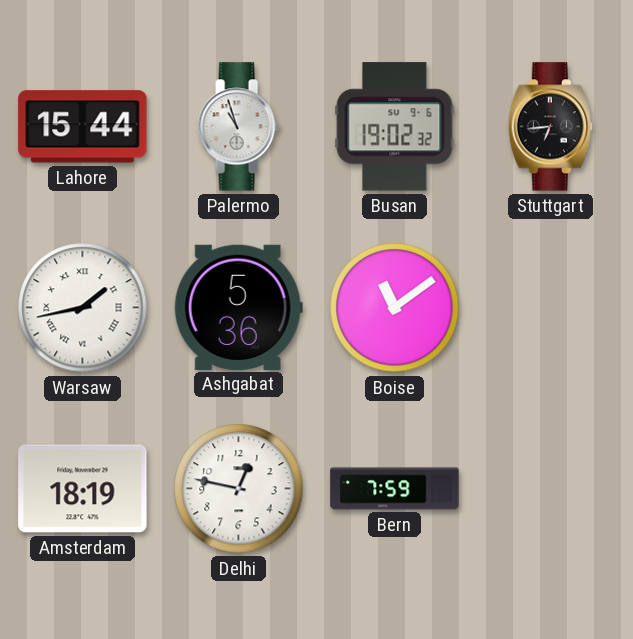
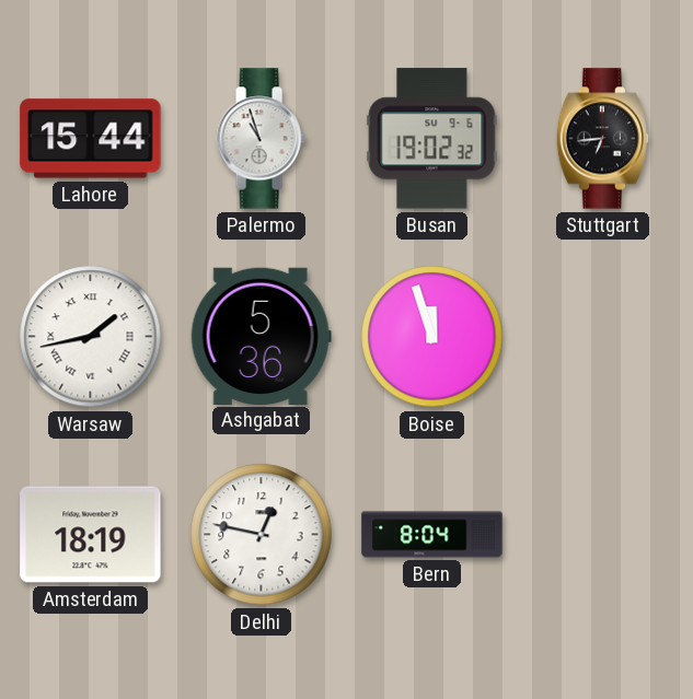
Boise: 11:09 -> 11:57
Bern: 7:59 -> 8:04
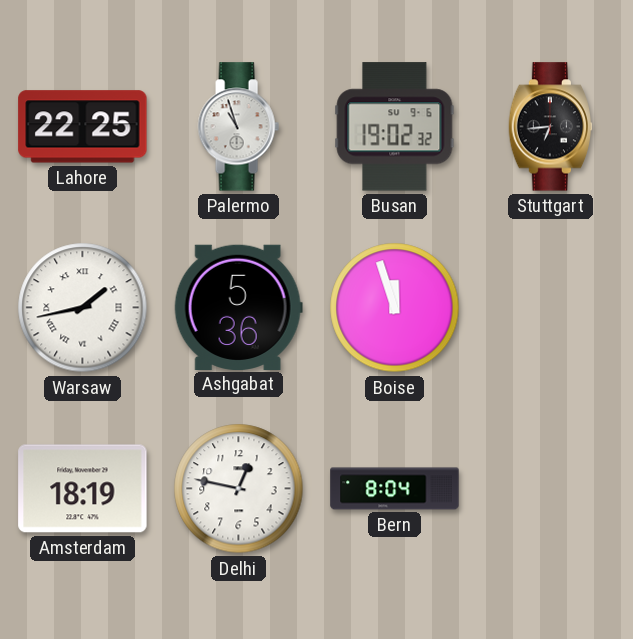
Lahore: 15:44 -> 22:25
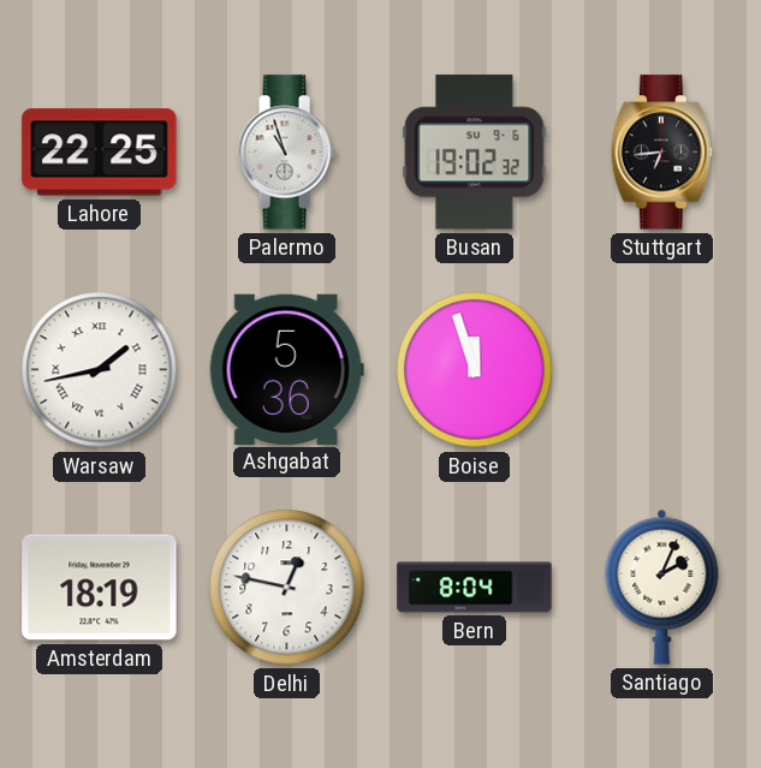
Santiago: none -> 2:04
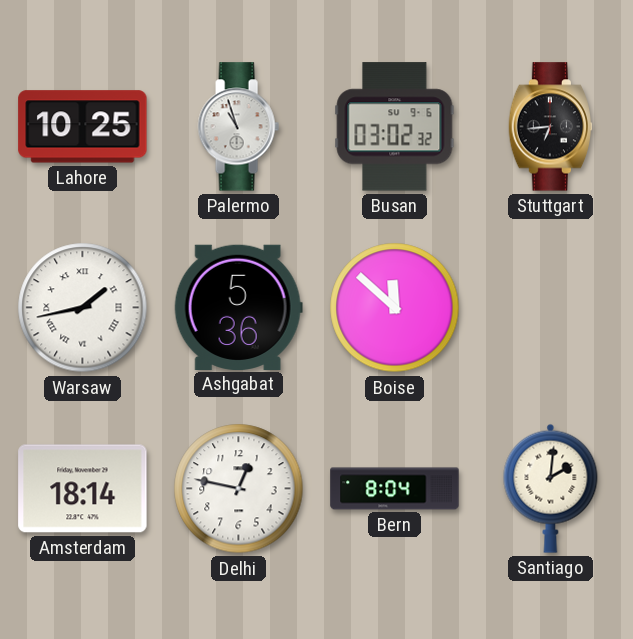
Lahore: 22:25 -> 10:25
Busan: 19:02 -> 03:02
Boise: 11:57 -> 11:52
Amsterdam: 18:19 -> 18:14
Santiago: 2:04 -> 2:01
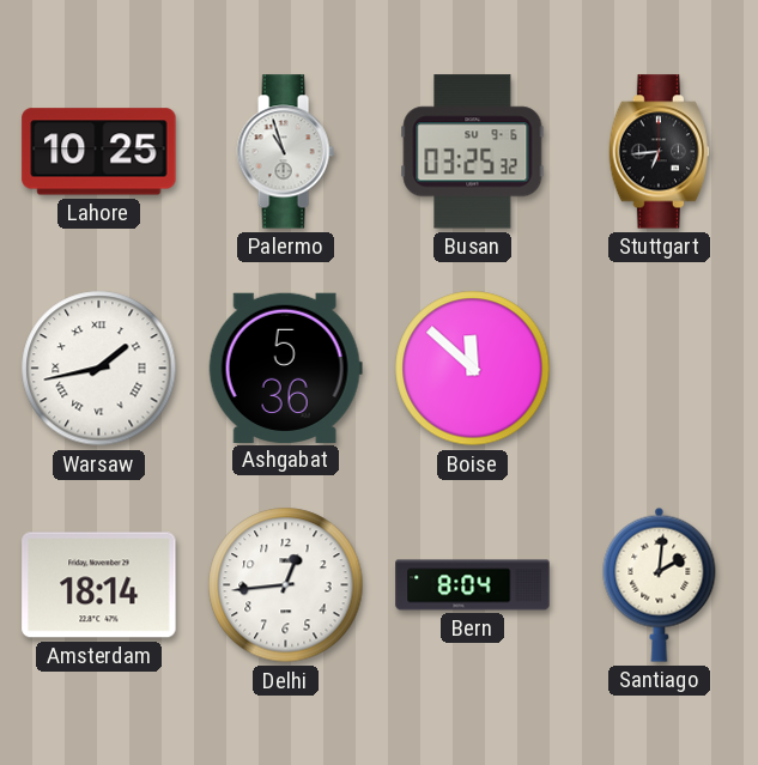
Busan: 03:02 -> 03:25
Delhi: 12:47 -> 12:44
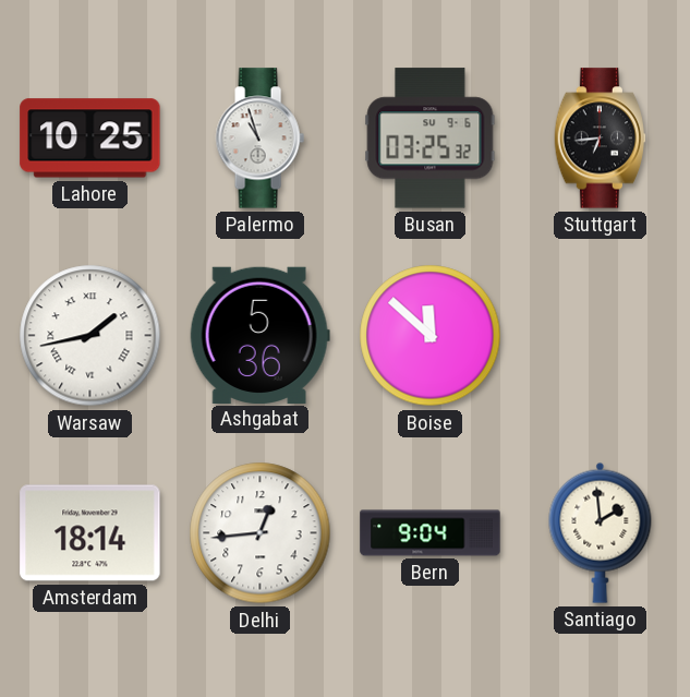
Bern: 8:04 -> 9:04
Santiago: 2:01 -> 1:59
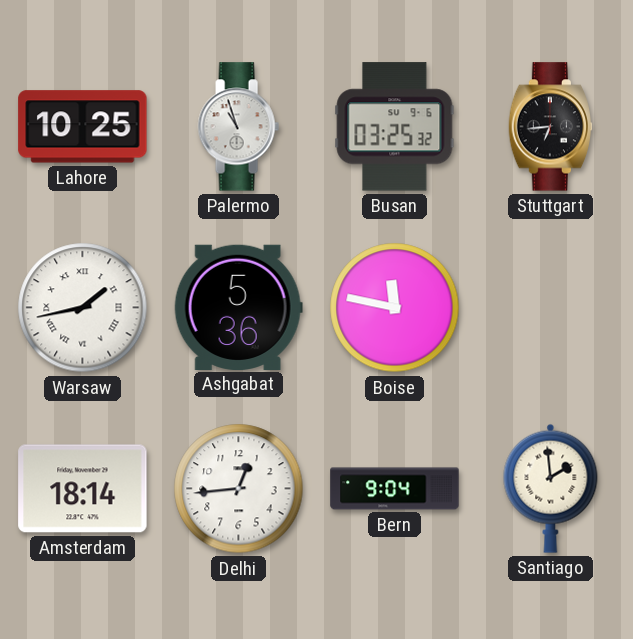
Boise: 11:52 -> 11:47
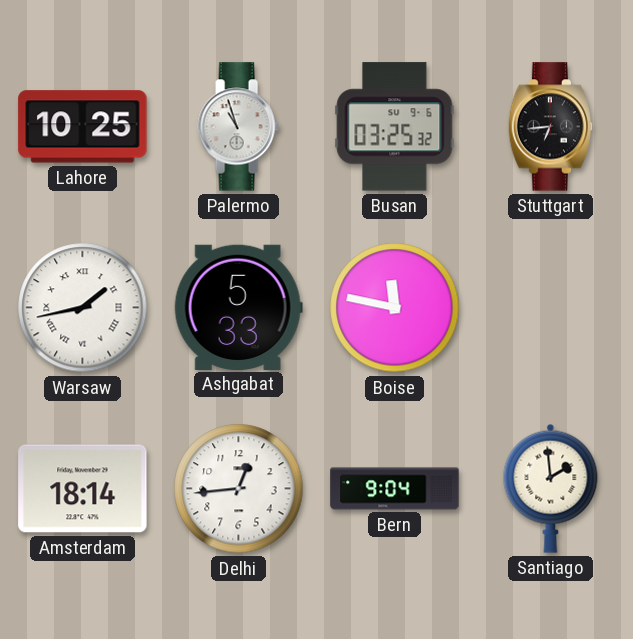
Ashgabat: 5:36 -> 5:33
